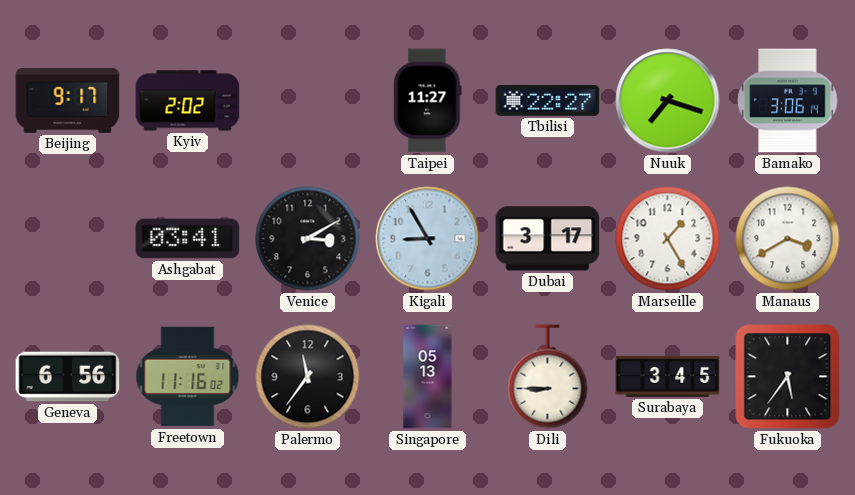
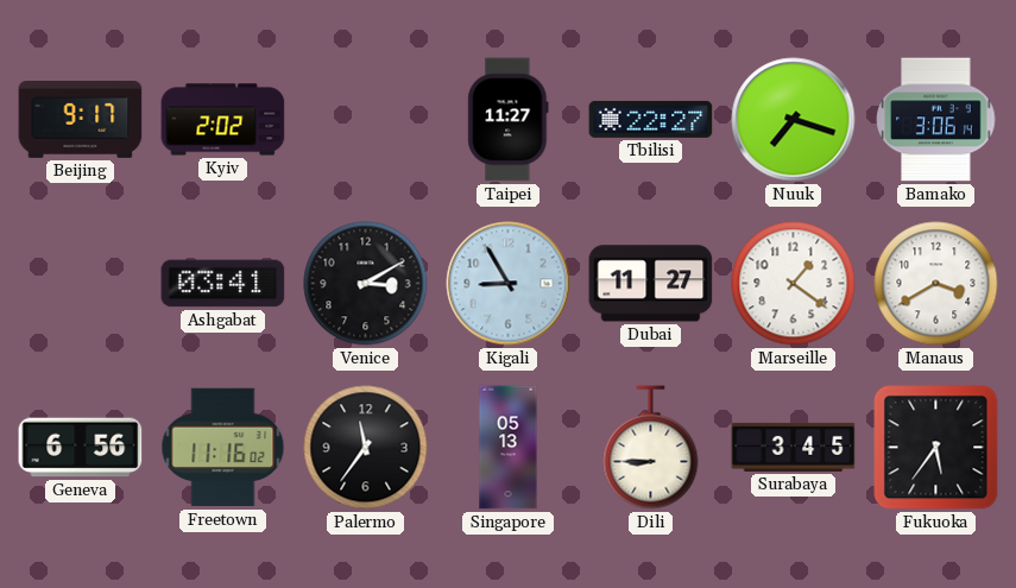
Dubai: 3:17 -> 11:27
Marseille: 1:25 -> 1:21
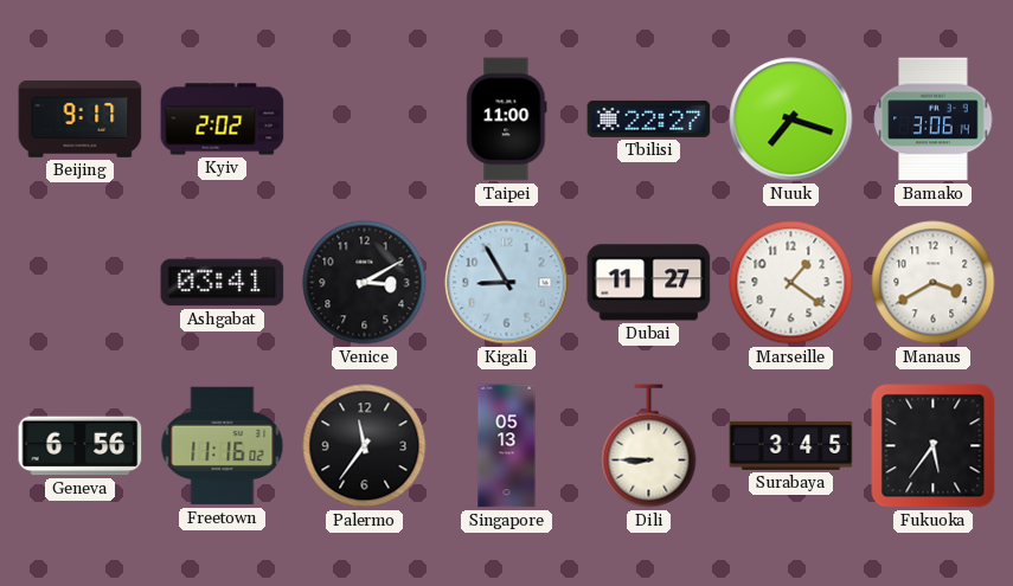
Taipei: 11:27 -> 11:00
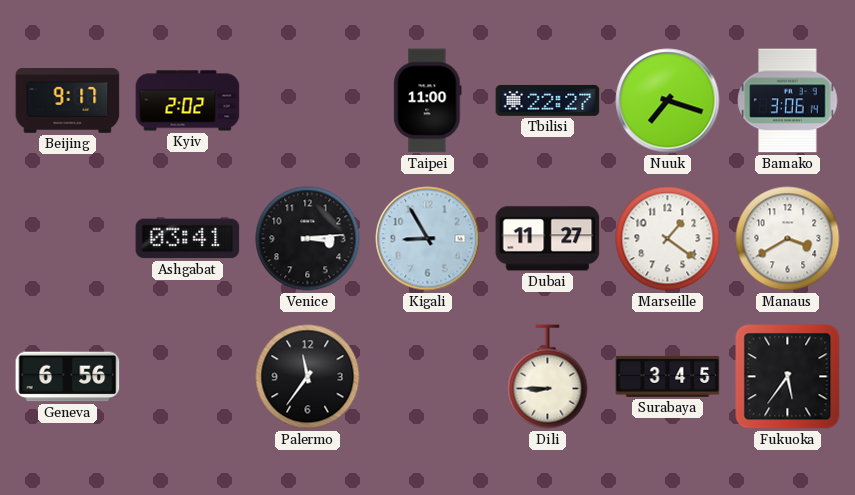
Venice: 3:10 -> 3:14
Freetown: 11:16 -> none
Singapore: 05:13 -> none
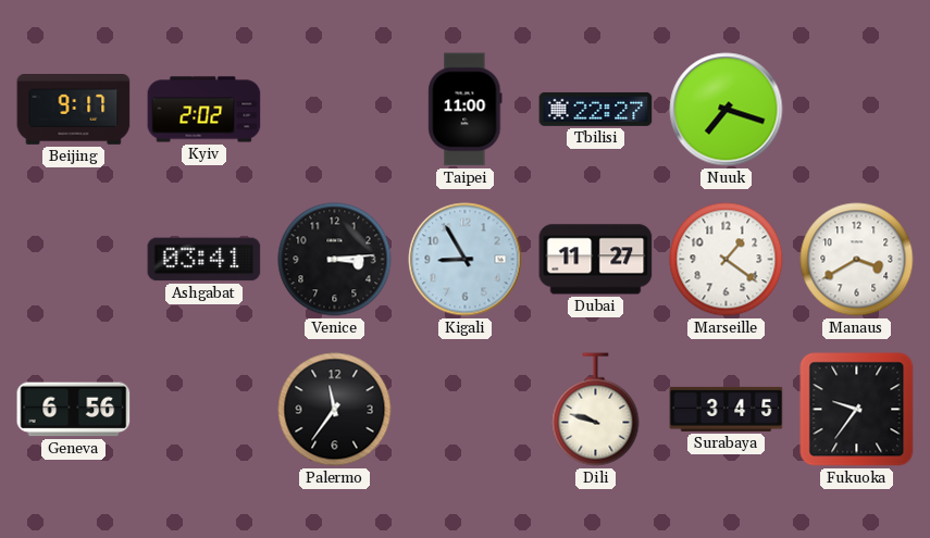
Bamako: 3:06 -> none
Dili: 8:45 -> 9:48
Fukuoka: 5:36 -> 9:36
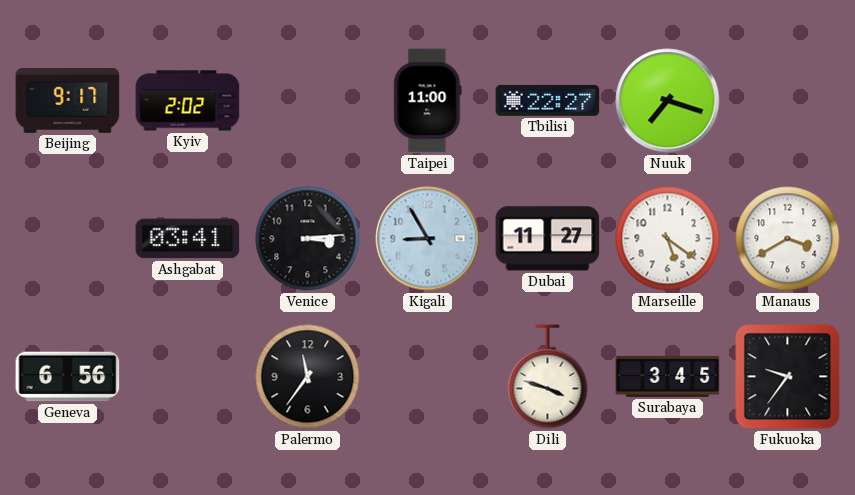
Marseille: 1:21 -> 5:21
Dili: 9:48 -> 3:48
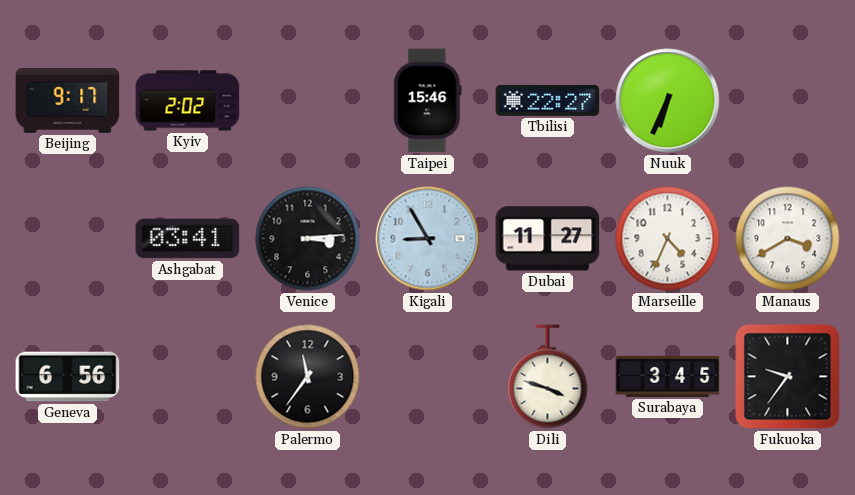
Taipei: 11:00 -> 15:46
Nuuk: 7:18 -> 6:34
Marseille: 5:21 -> 4:34
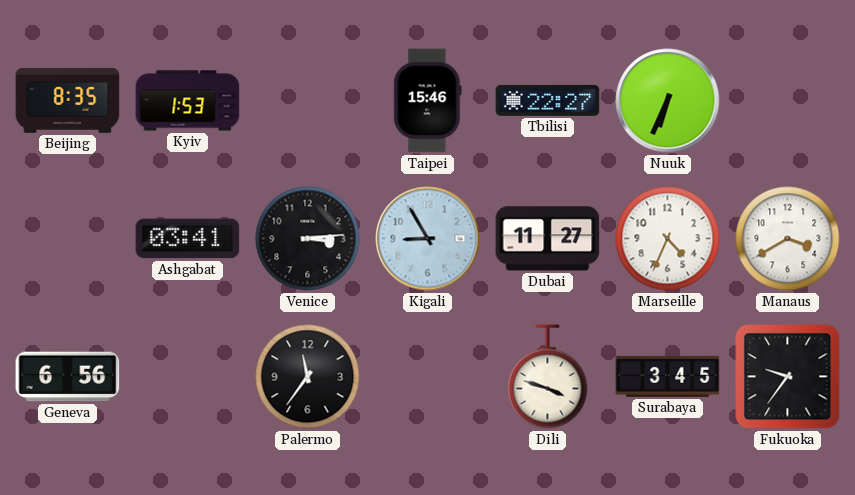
Beijing: 9:17 -> 8:35
Kyiv: 2:02 -> 1:53
